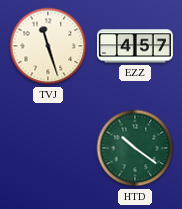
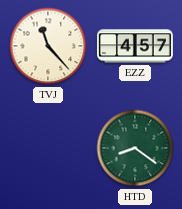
TVJ: 11:27 -> 11:23
HTD: 10:21 -> 8:21
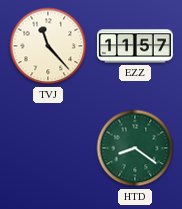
EZZ: 4:57 -> 11:57
